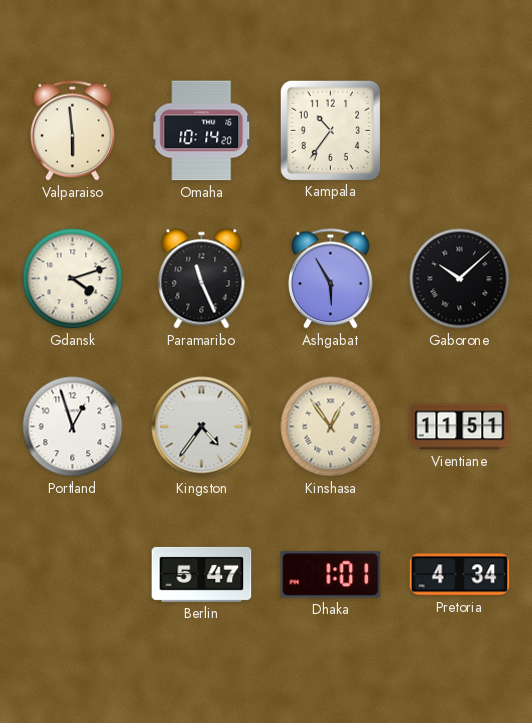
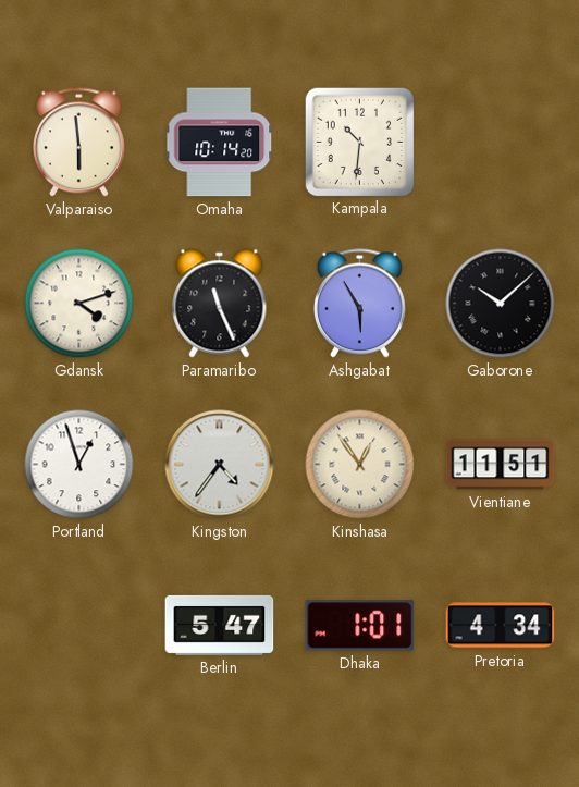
Kampala: 10:36 -> 10:31
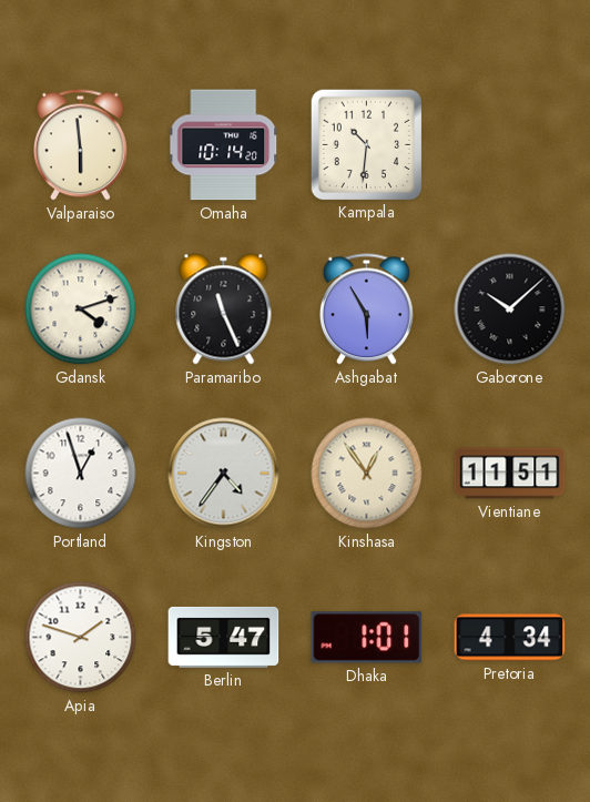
Apia: none -> 1:48
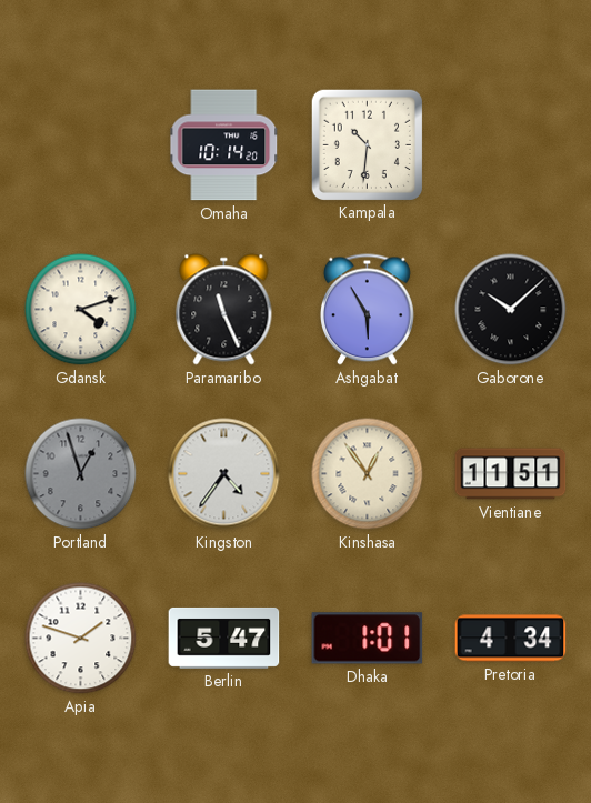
Valparaiso: 5:59 -> none
Portland dial: white -> grey
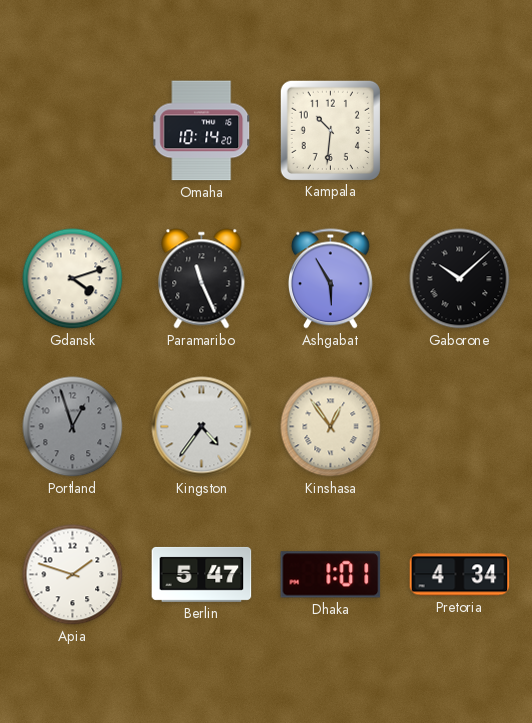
Vientiane: 11:51 -> none
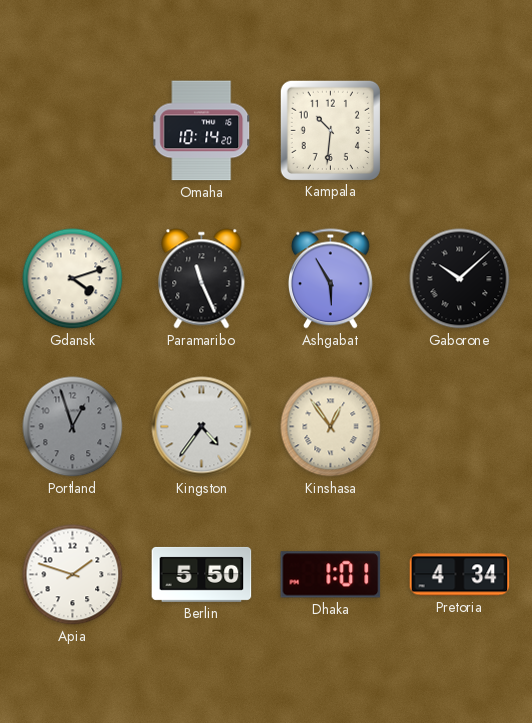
Berlin: 5:47 -> 5:50
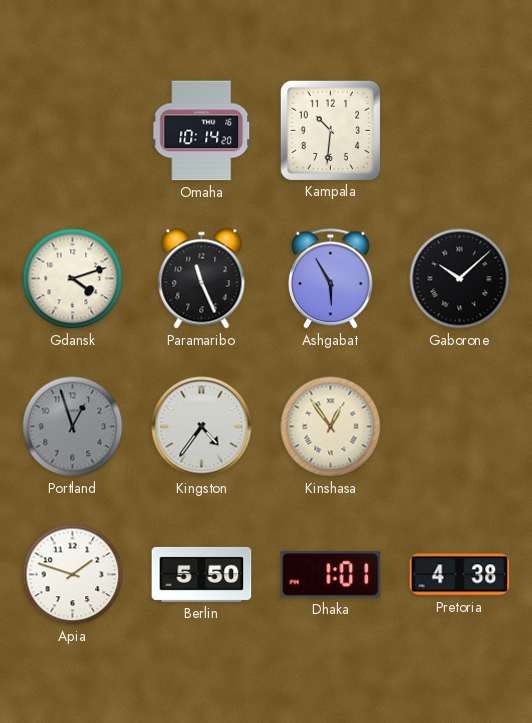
Pretoria: 4:34 -> 4:38
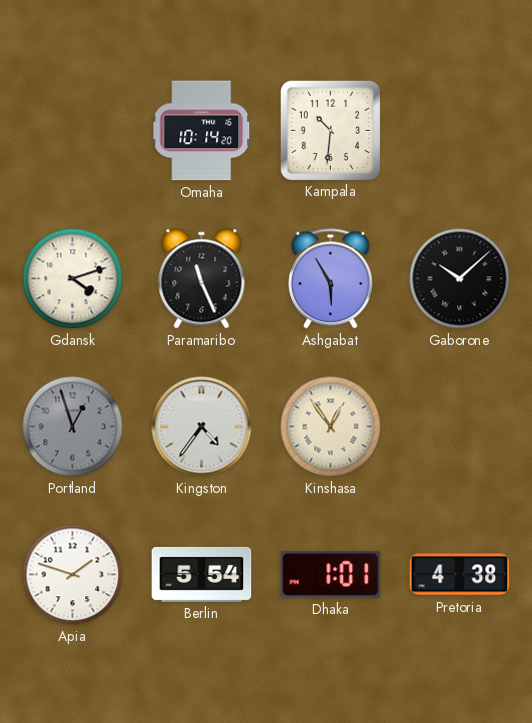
Berlin: 5:50 -> 5:54
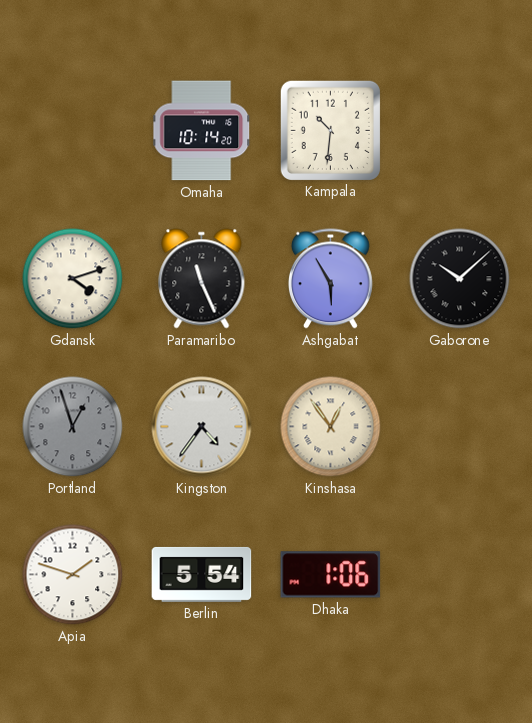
Dhaka: 1:01 -> 1:06
Pretoria: 4:38 -> none
